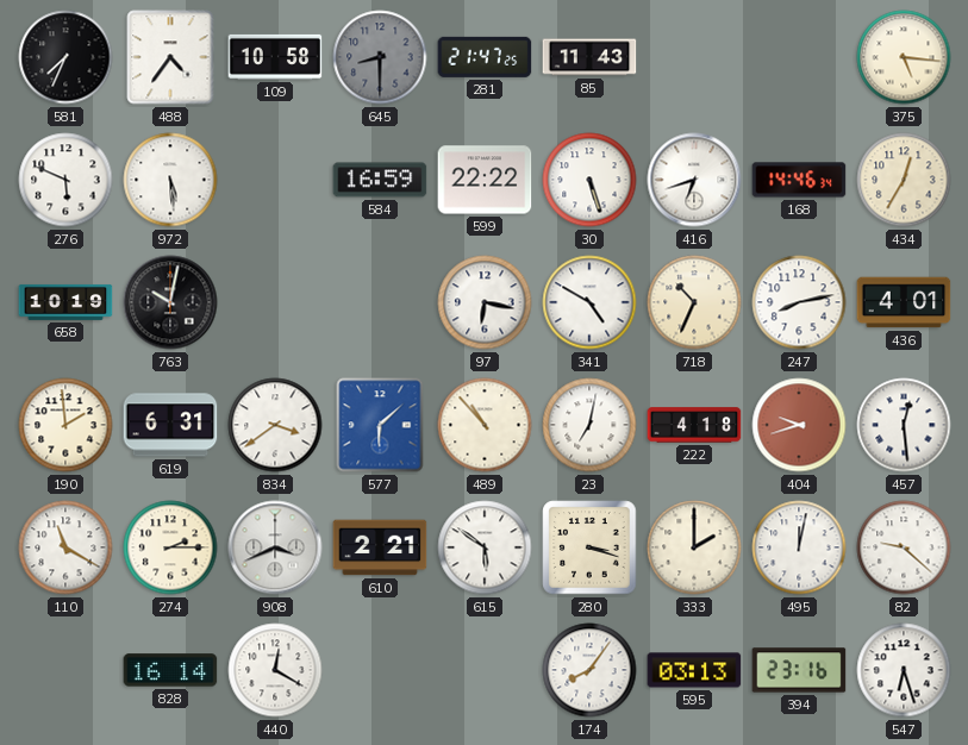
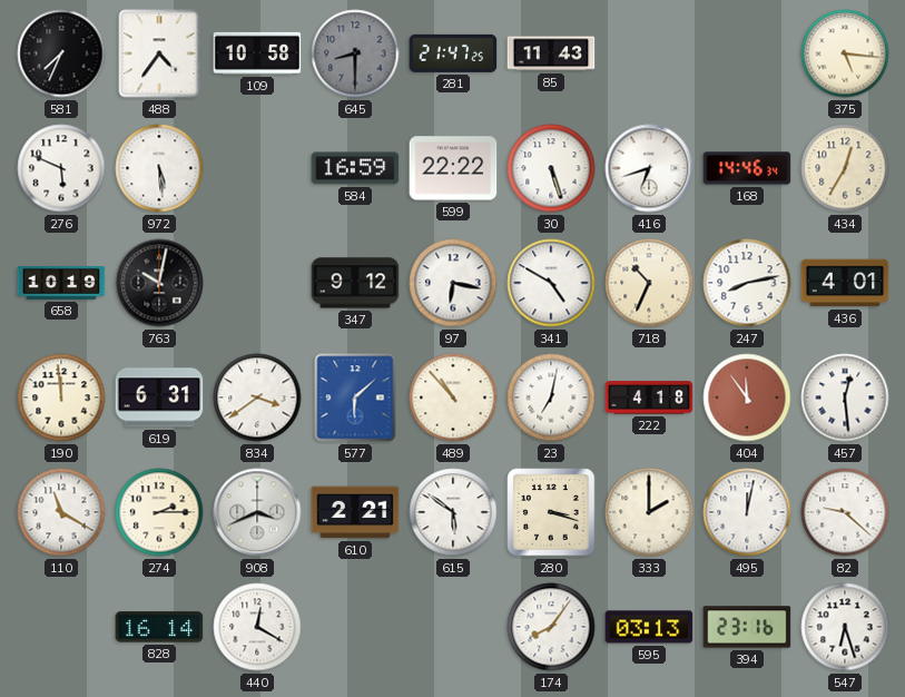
347: none -> 9:12
190: 1:59 -> 11:59
404: 9:42 -> 11:54
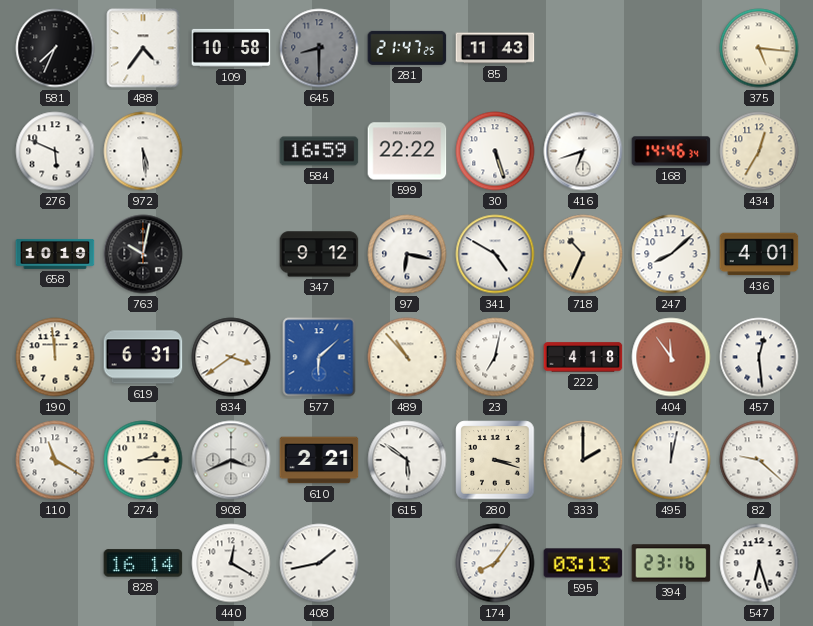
247: 8:13 -> 8:08
408: none -> 1:43
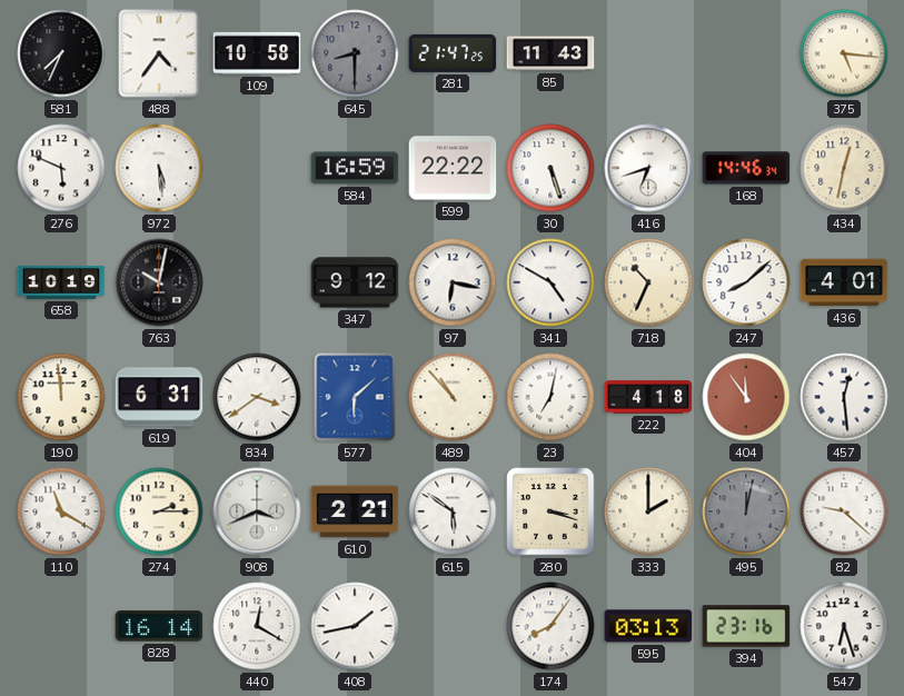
434: 12:35 -> 12:32
495 dial: white -> grey
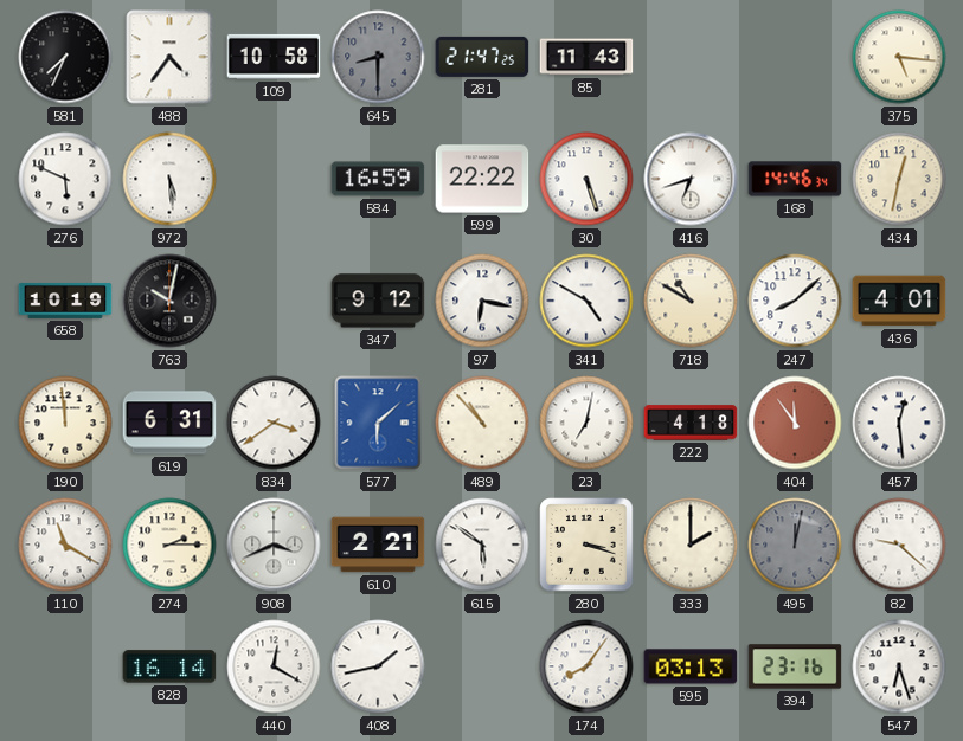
718: 10:34 -> 10:50
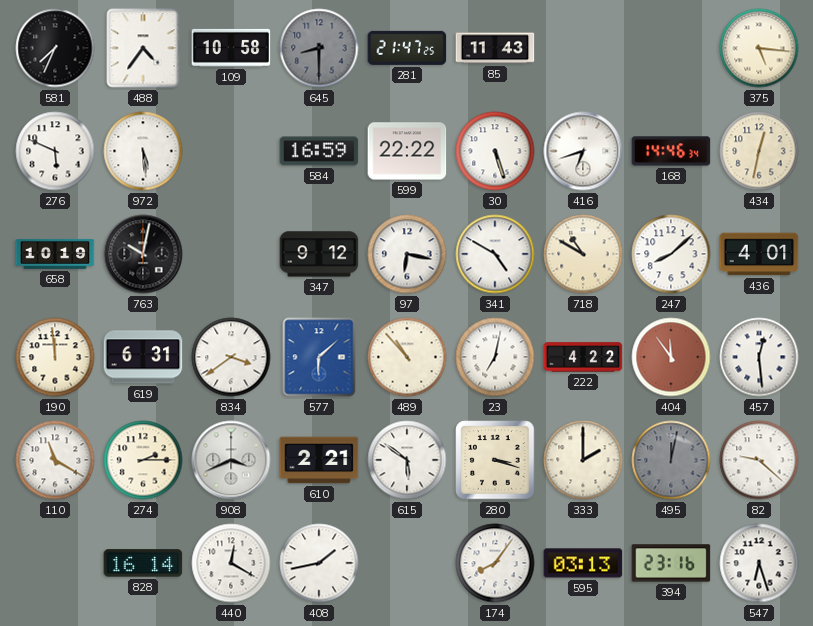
222: 4:18 -> 4:22
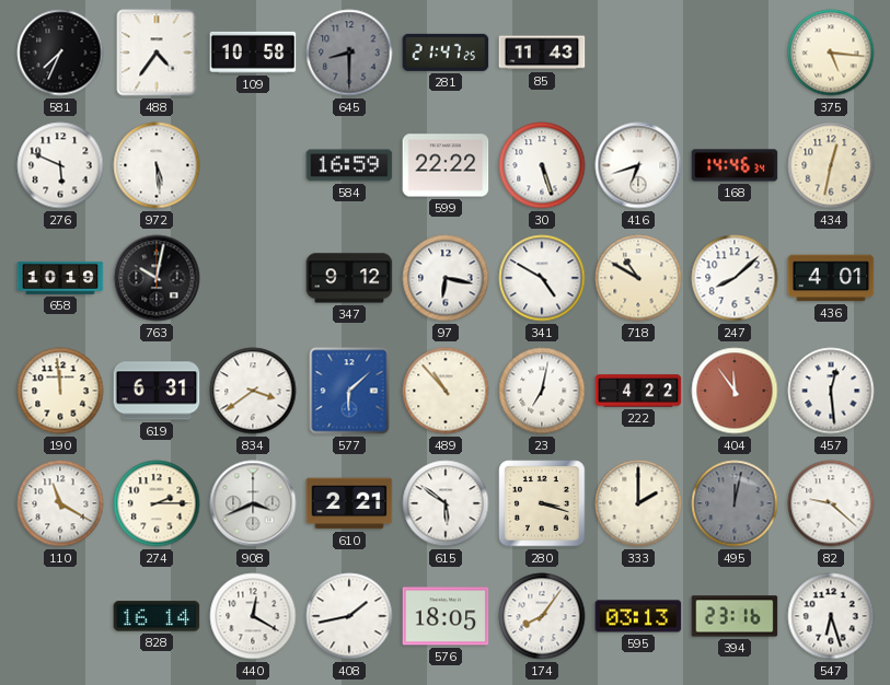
576: none -> 18:05
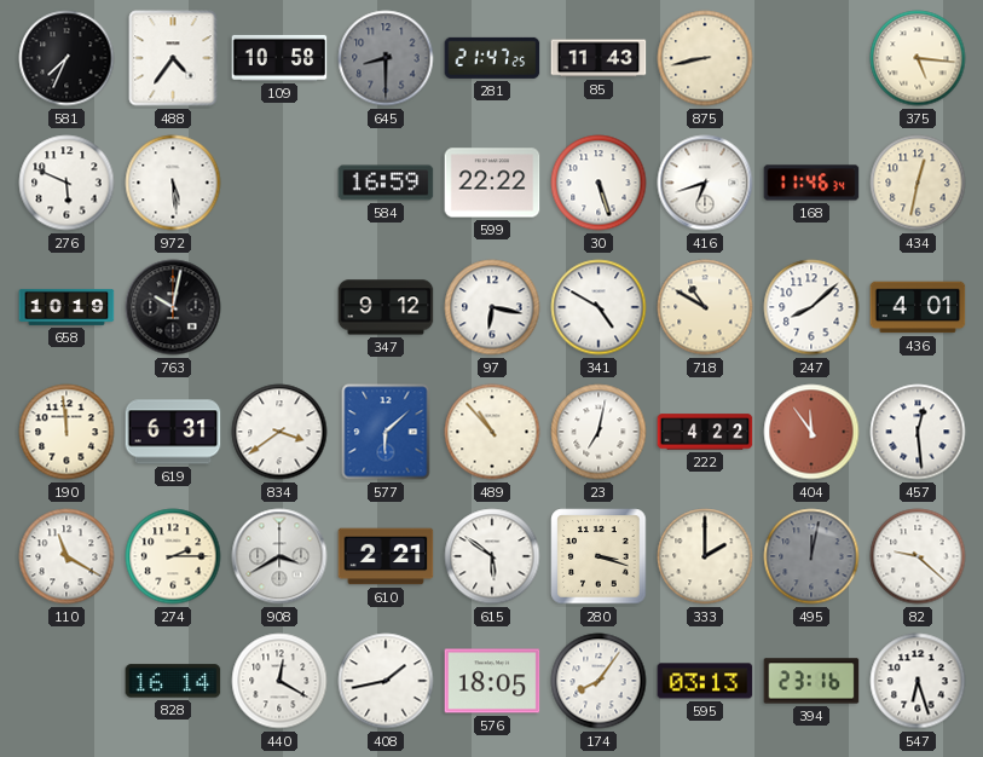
875: none -> 8:43
168: 14:46 -> 11:46
908: 3:41 -> 3:40
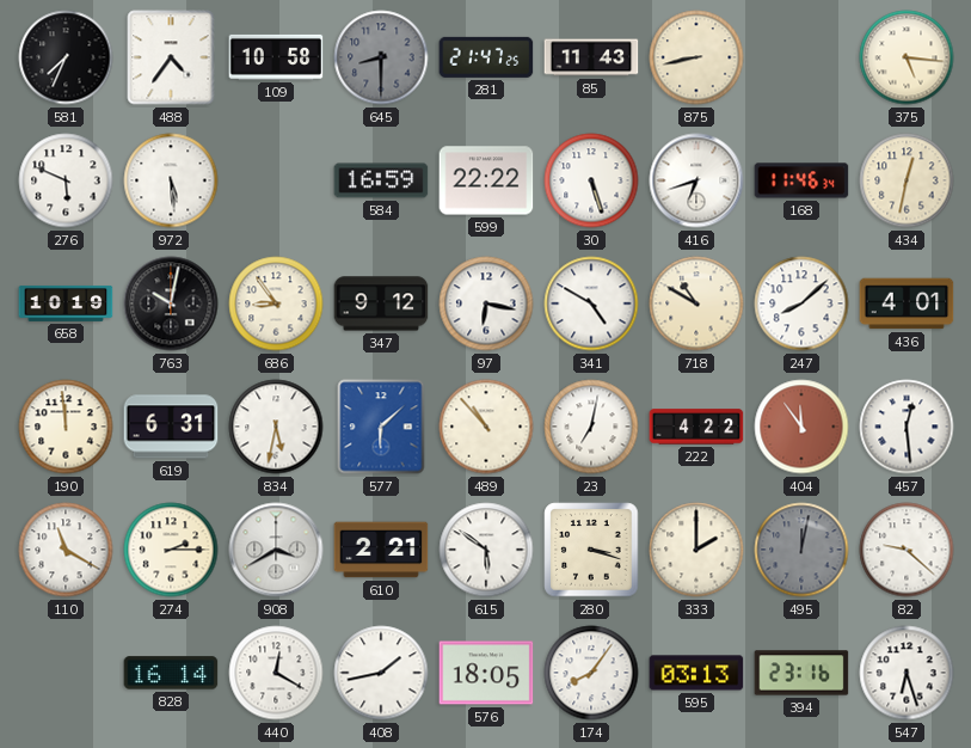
686: none -> 8:54
834: 3:39 -> 5:32
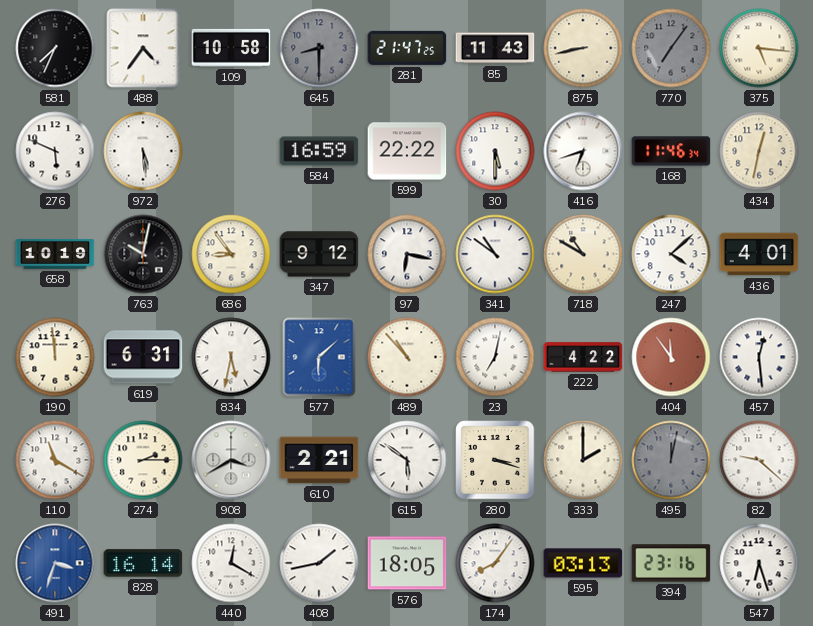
770: none -> 7:06
30: 5:27 -> 5:30
341: 4:50 -> 10:51
247: 8:08 -> 4:08
491: none -> 3:33
